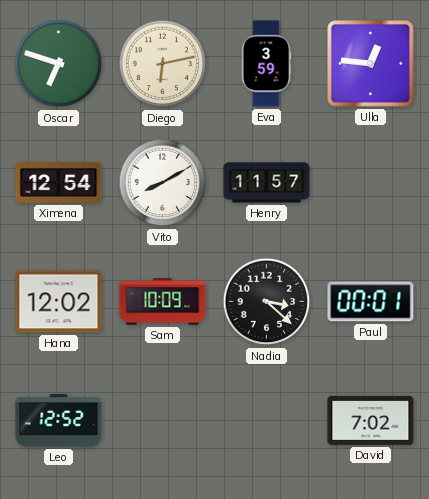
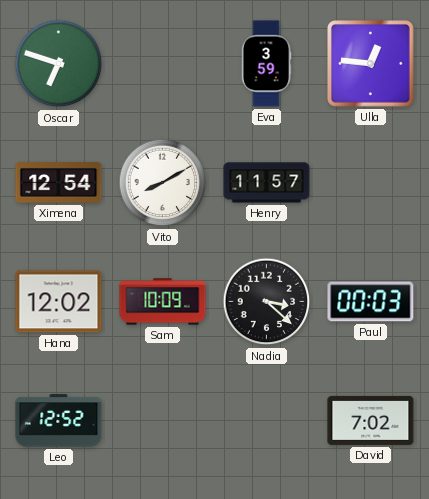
Diego: 6:13 -> none
Paul: 00:01 -> 00:03
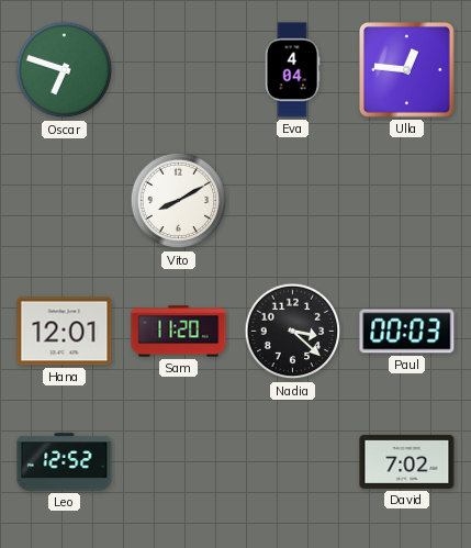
Eva: 3:59 -> 4:04
Ximena: 12:54 -> none
Henry: 11:57 -> none
Hana: 12:02 -> 12:01
Sam: 10:09 -> 11:20
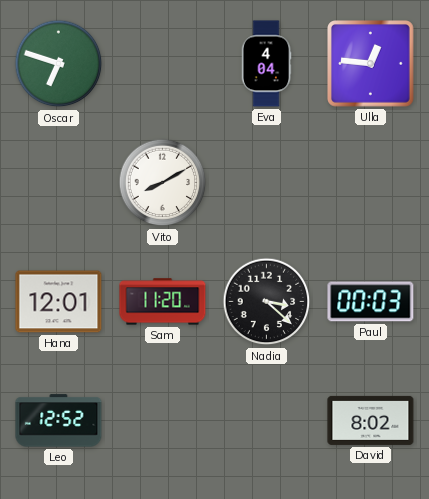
David: 7:02 -> 8:02
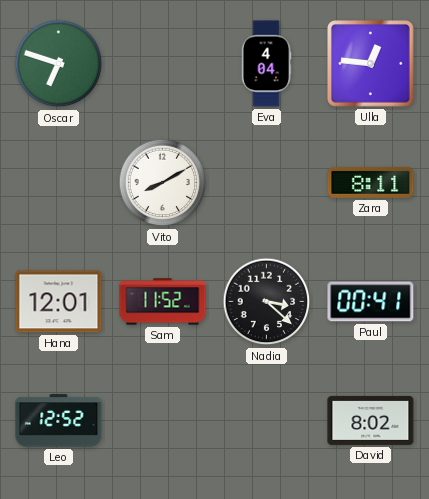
Zara: none -> 8:11
Sam: 11:20 -> 11:52
Paul: 00:03 -> 00:41
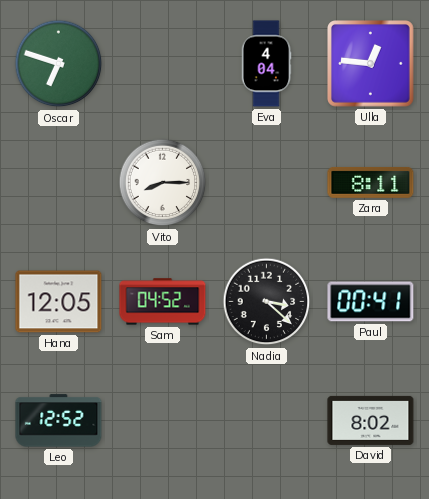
Vito: 8:10 -> 8:15
Hana: 12:01 -> 12:05
Sam: 11:52 -> 04:52
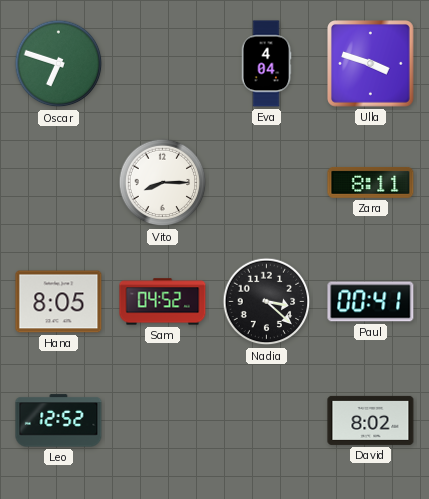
Ulla: 12:46 -> 3:48
Hana: 12:05 -> 8:05
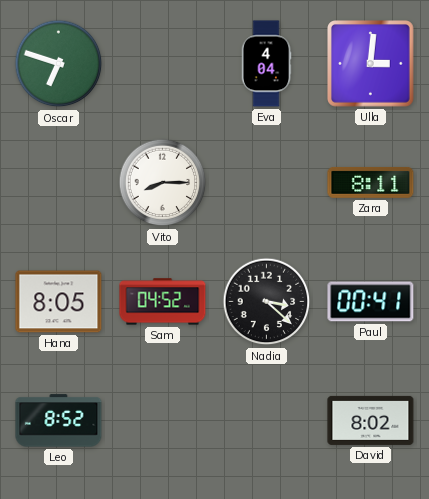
Ulla: 3:48 -> 3:01
Leo: 12:52 -> 8:52
